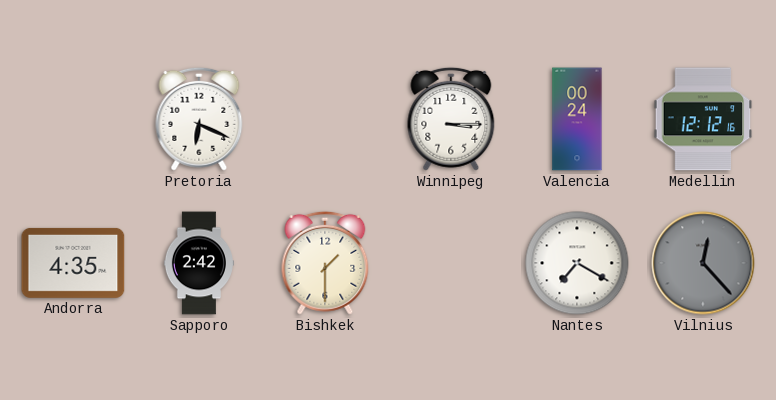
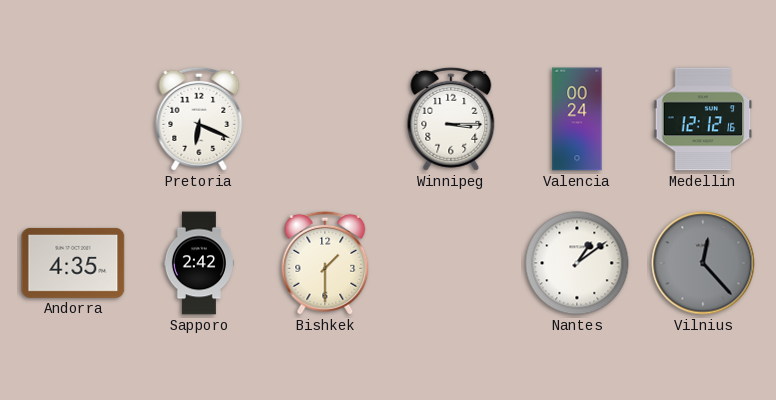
Nantes: 7:20 -> 1:09
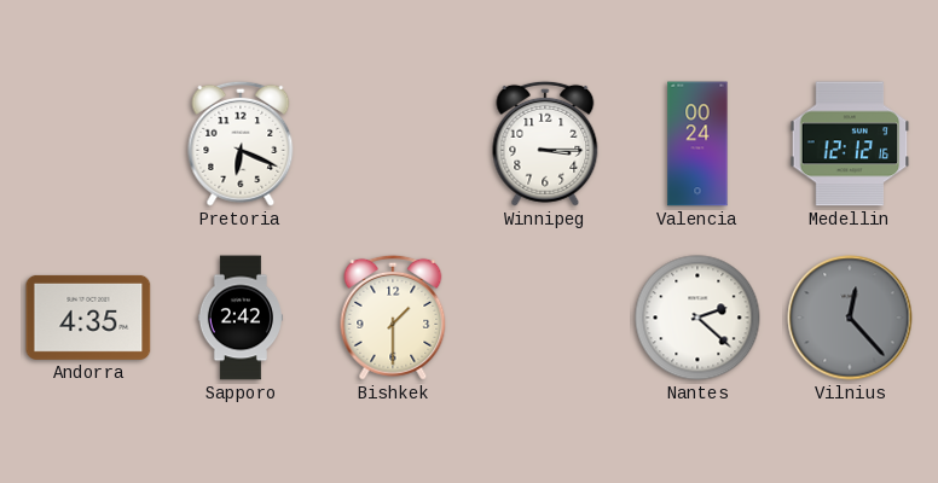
Nantes: 1:09 -> 2:22
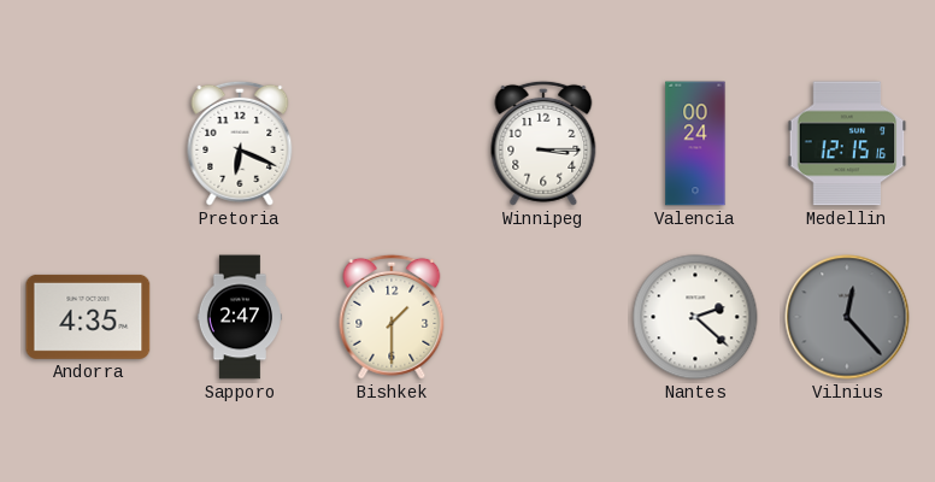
Medellin: 12:12 -> 12:15
Sapporo: 2:42 -> 2:47
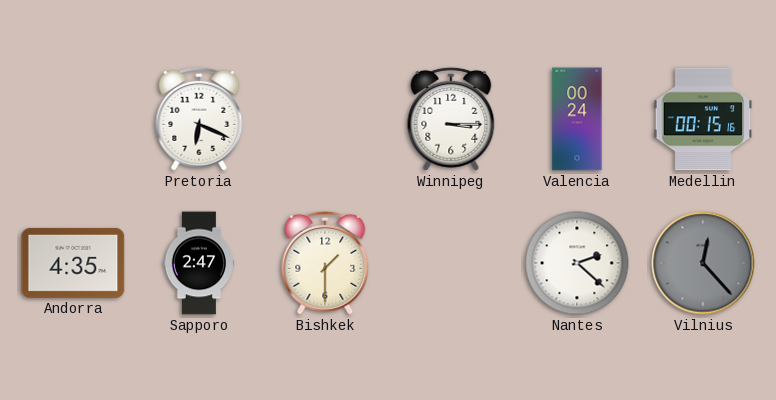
Medellin: 12:15 -> 00:15
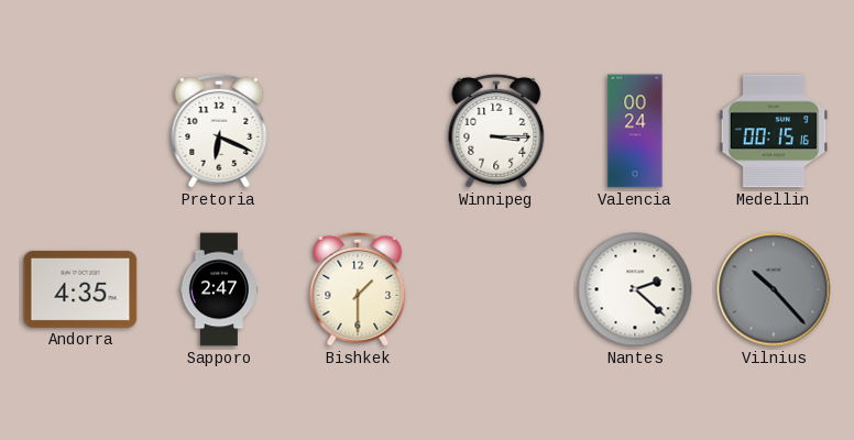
Vilnius: 12:23 -> 10:23
